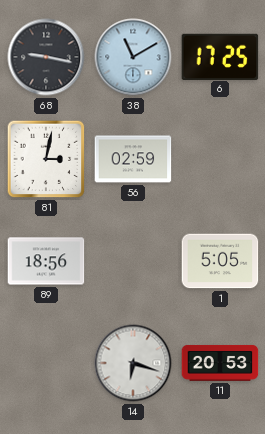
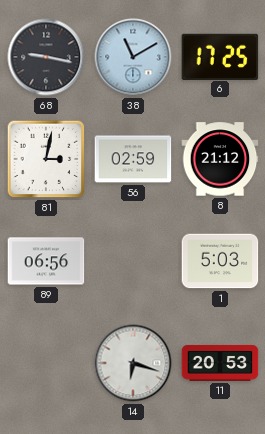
8: none -> 21:12
89: 18:56 -> 06:56
1: 5:05 -> 5:03
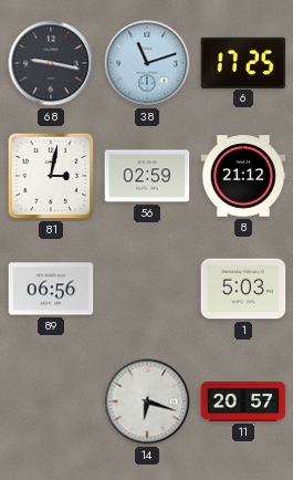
38: 11:10 -> 11:12
11: 20:53 -> 20:57
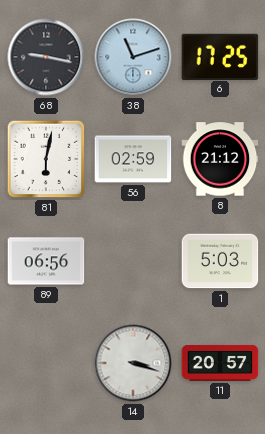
81: 3:02 -> 6:02
14: 6:18 -> 3:18
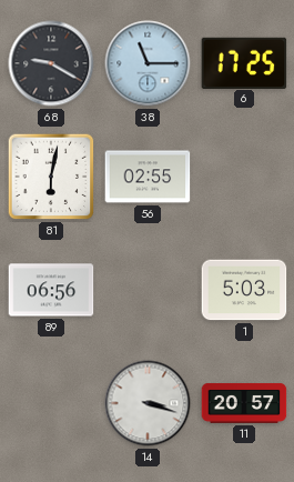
68: 9:17 -> 9:20
38: 11:12 -> 11:15
56: 02:59 -> 02:55
8: 21:12 -> none
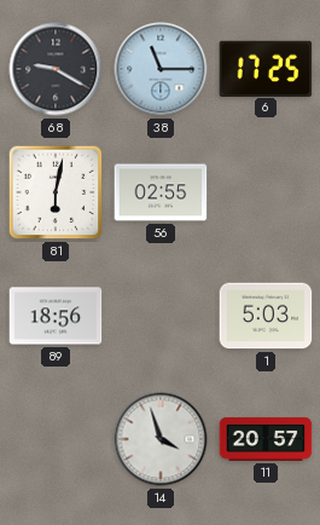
89: 06:56 -> 18:56
14: 3:18 -> 3:57
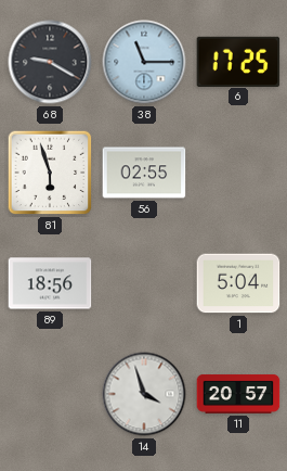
81: 6:02 -> 5:57
1: 5:03 -> 5:04
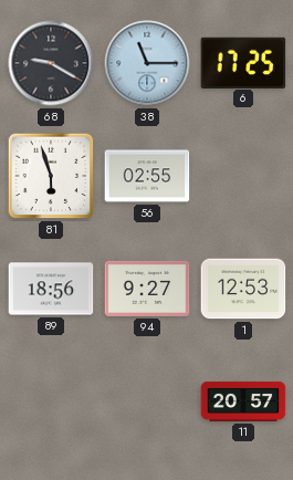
94: none -> 9:27
1: 5:04 -> 12:53
14: 3:57 -> none
